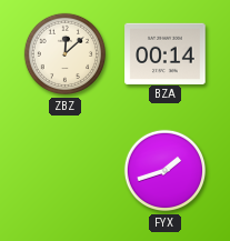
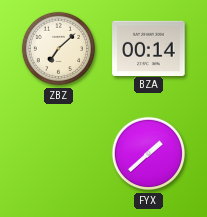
ZBZ: 12:08 -> 7:08
FYX: 1:42 -> 1:38
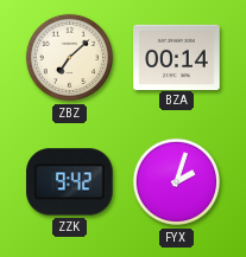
ZZK: none -> 9:42
FYX: 1:38 -> 2:03
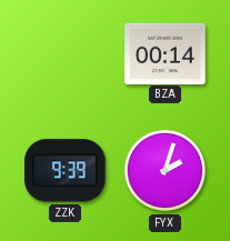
ZBZ: 7:08 -> none
ZZK: 9:42 -> 9:39
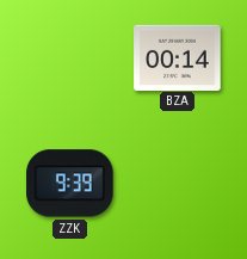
FYX: 2:03 -> none
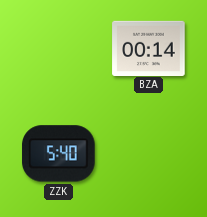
ZZK: 9:39 -> 5:40
